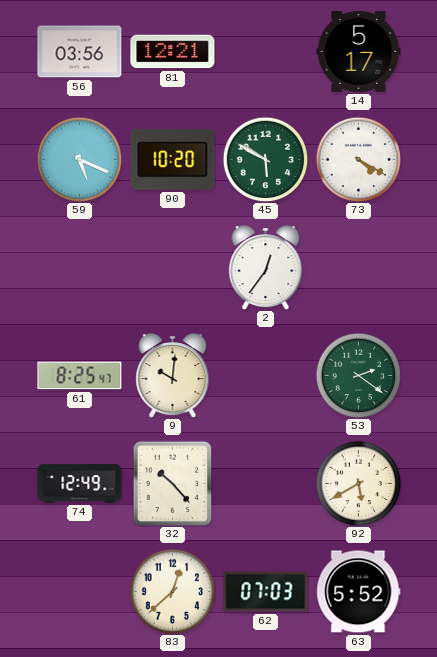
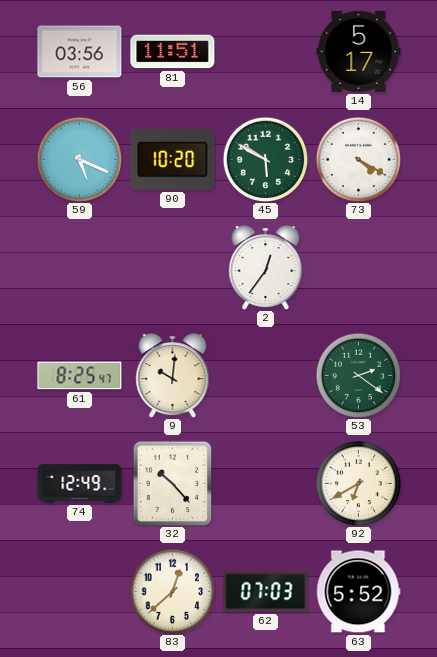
81: 12:21 -> 11:51
92: 5:40 -> 6:40
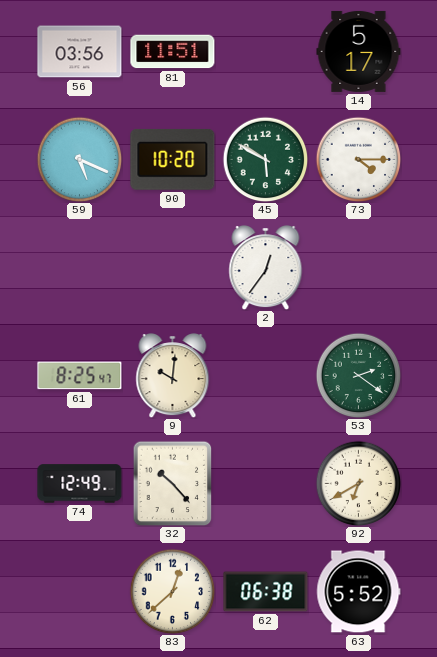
73: 4:20 -> 4:15
62: 07:03 -> 06:38
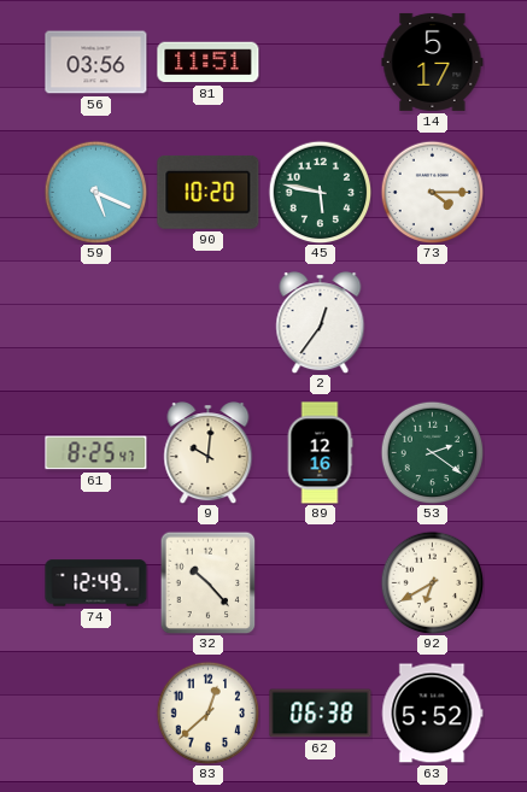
45: 5:50 -> 5:47
89: none -> 12:16
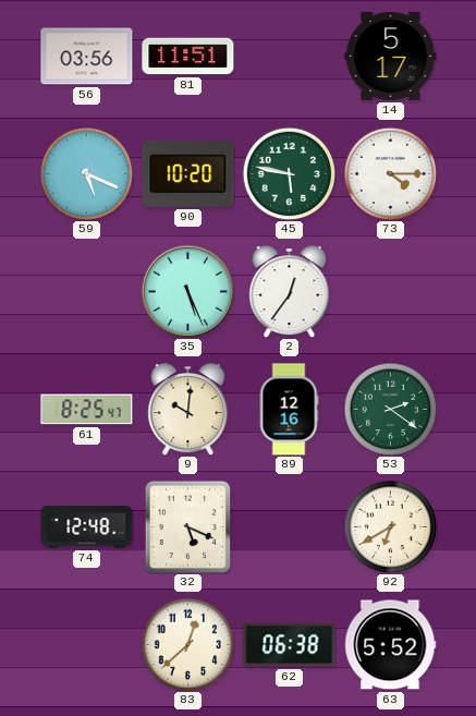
35: none -> 5:26
74: 12:49 -> 12:48
32: 10:23 -> 5:19
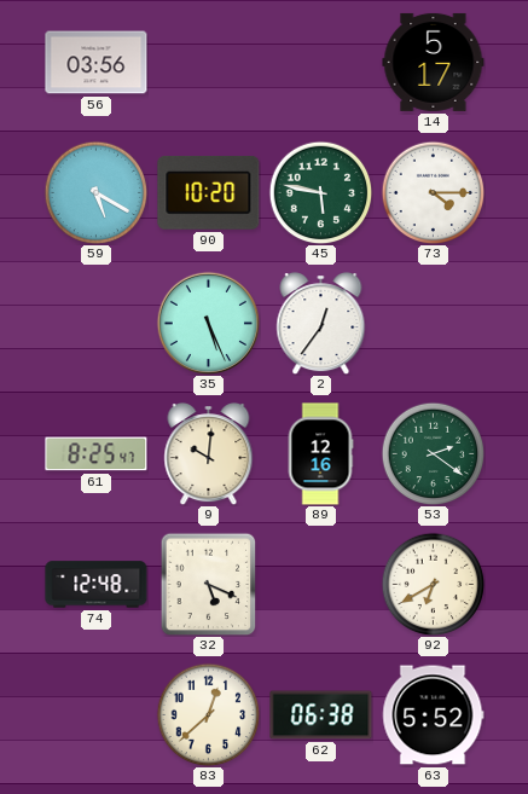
81: 11:51 -> none
59: 5:19 -> 5:20
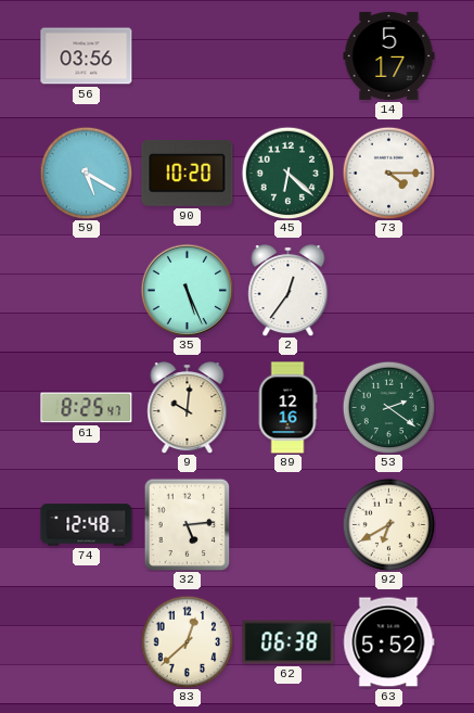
45: 5:47 -> 6:22
32: 5:19 -> 5:14
